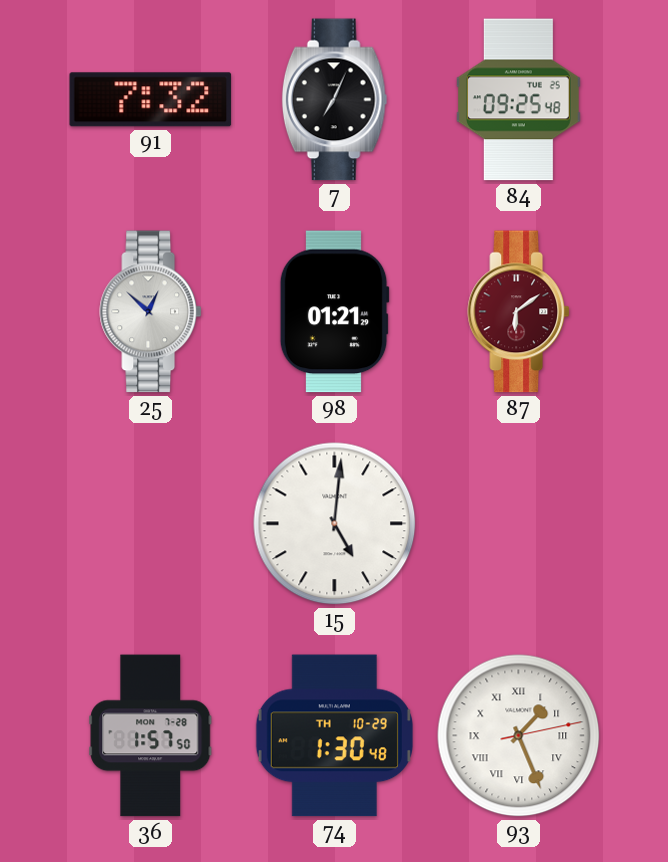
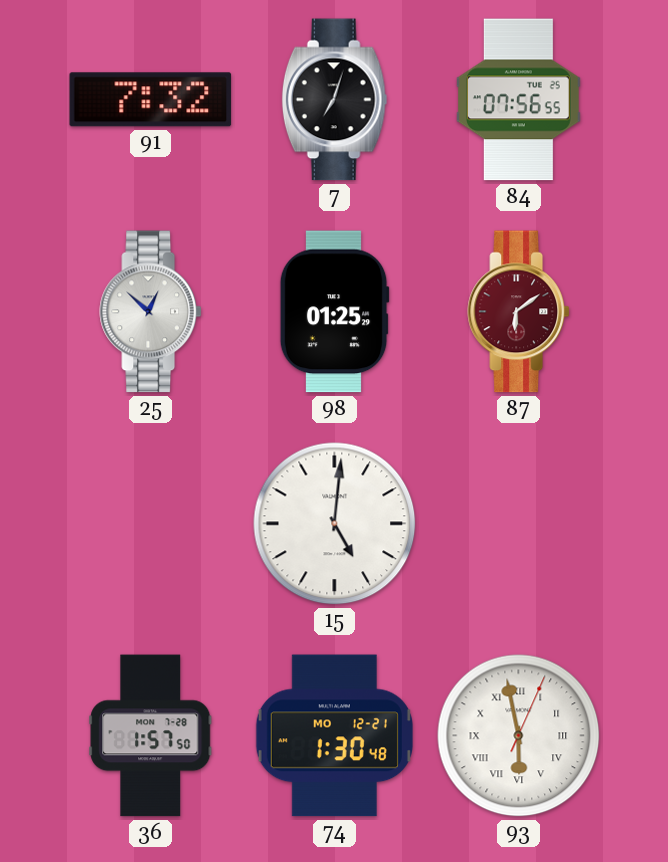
7: 7:04 -> 7:03
84: 09:25 -> 07:56
98: 01:21 -> 01:25
74 date: TH 10-29 -> MO 12-21
93: 1:26 -> 5:58
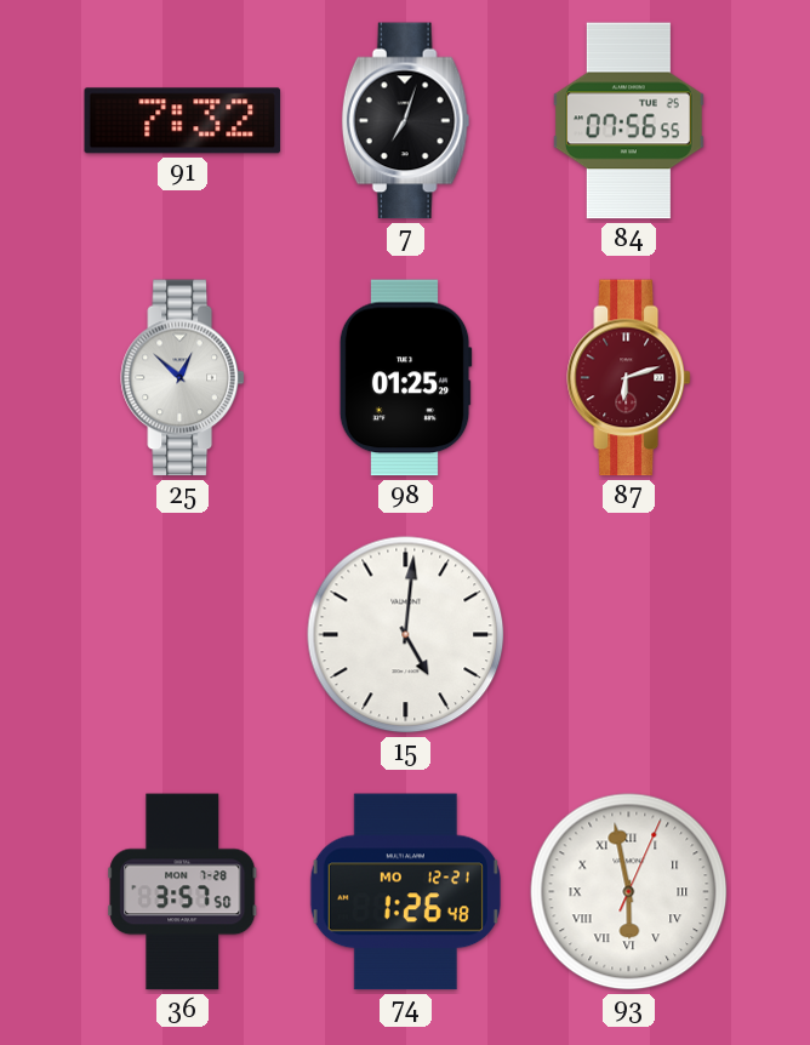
87: 6:09 -> 6:12
36: 1:57 -> 3:57
74: 1:30 -> 1:26
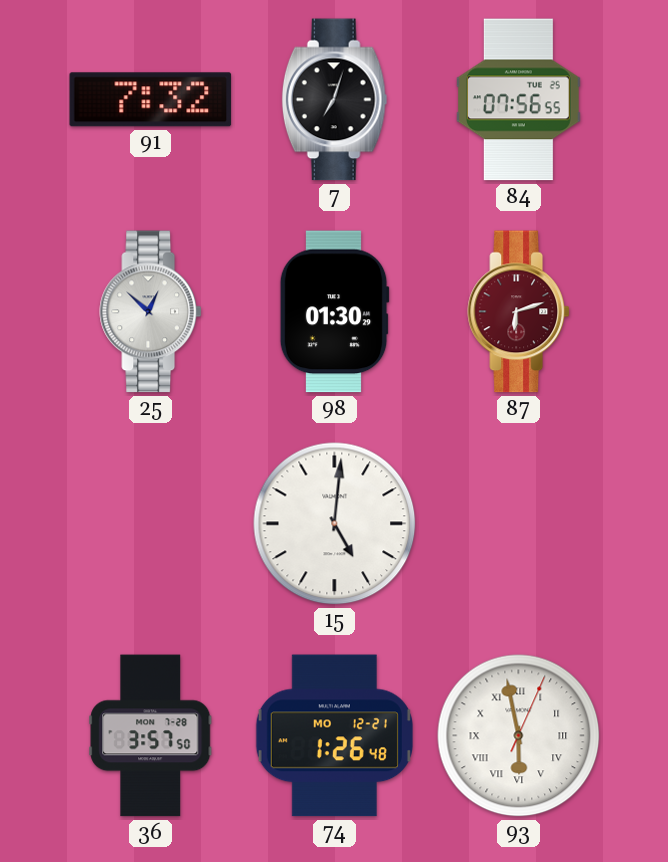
98: 01:25 -> 01:30
